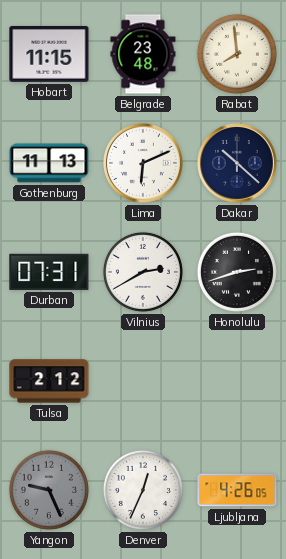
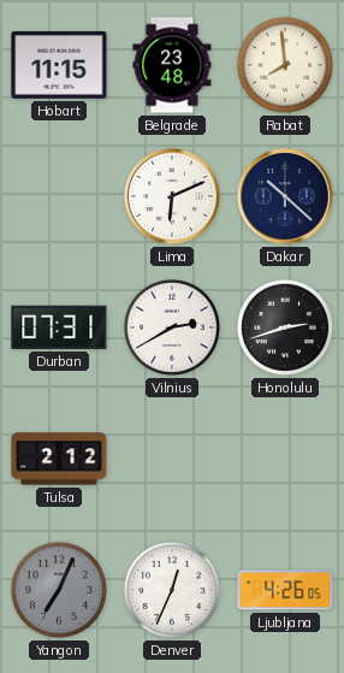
Gothenburg: 11:13 -> none
Yangon: 9:26 -> 7:04
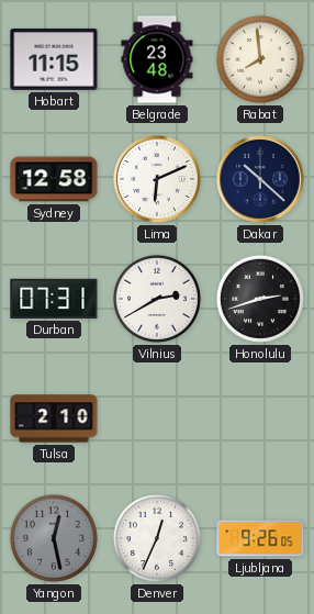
Sydney: none -> 12:58
Tulsa: 2:12 -> 2:10
Yangon: 7:04 -> 12:28
Ljubljana: 4:26 -> 9:26
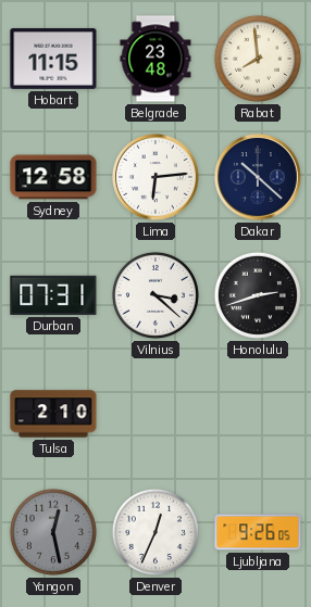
Lima: 6:11 -> 6:14
Vilnius: 2:40 -> 3:22
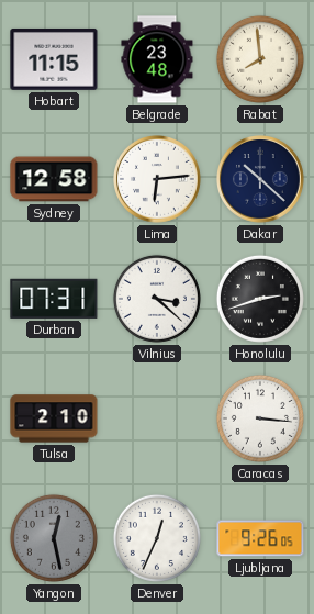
Caracas: none -> 3:16
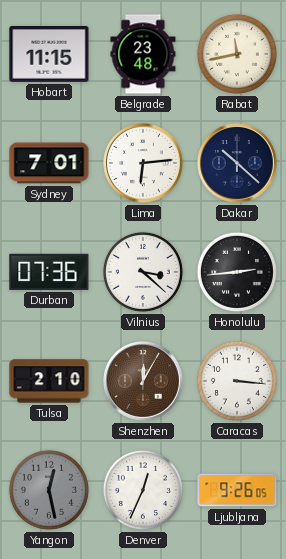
Rabat: 7:59 -> 11:43
Sydney: 12:58 -> 7:01
Durban: 07:31 -> 07:36
Honolulu: 2:42 -> 2:44
Shenzhen: none -> 12:05
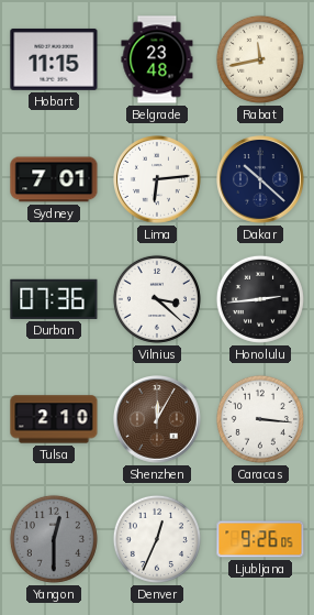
Yangon: 12:28 -> 12:30
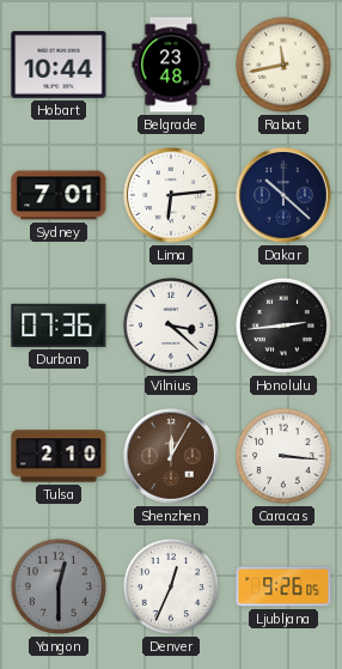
Hobart: 11:15 -> 10:44
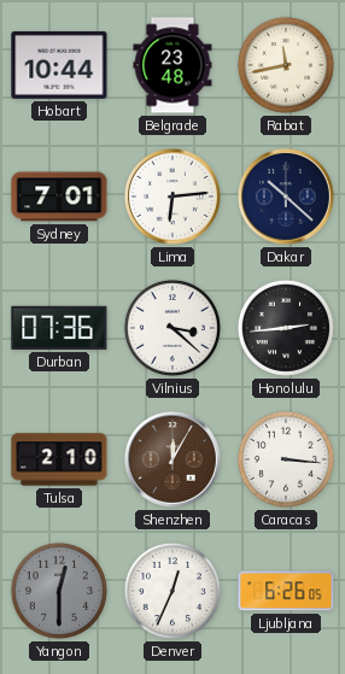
Ljubljana: 9:26 -> 6:26
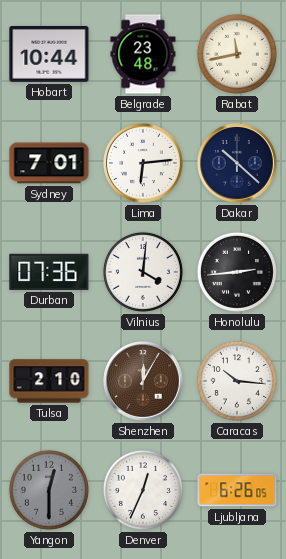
Vilnius: 3:22 -> 4:01
Caracas: 3:16 -> 10:16
